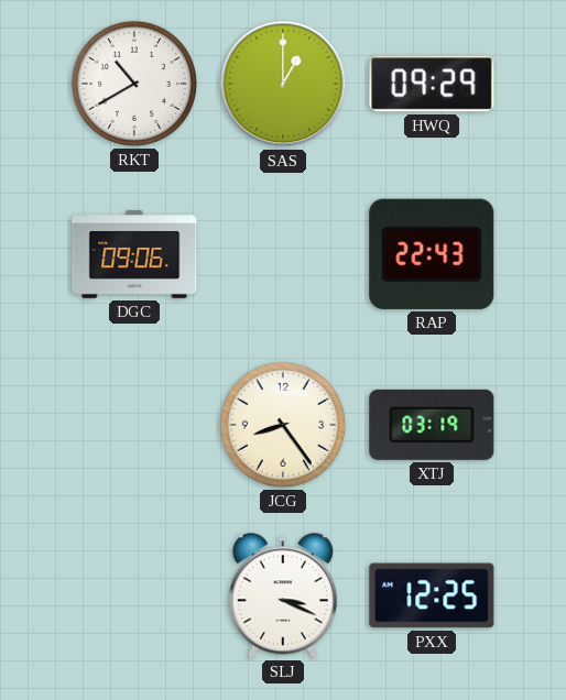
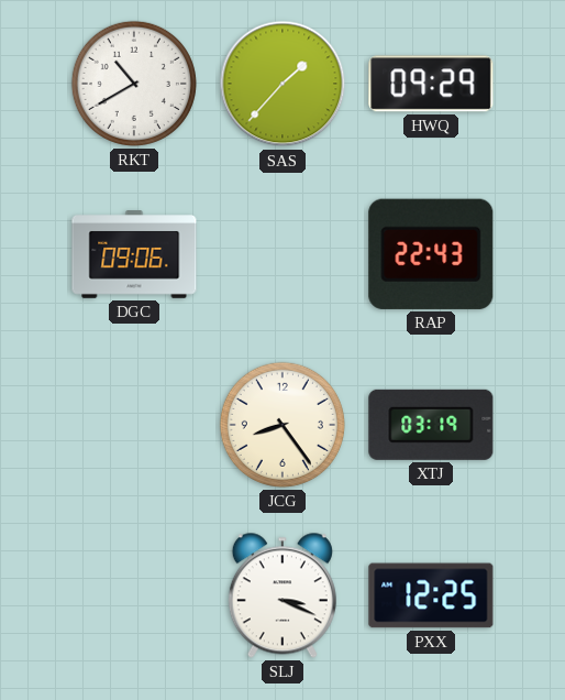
SAS: 1:00 -> 1:37
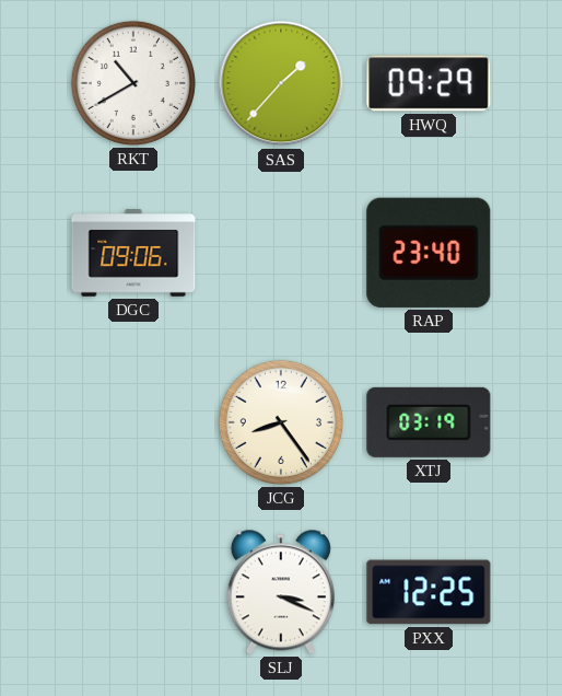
RAP: 22:43 -> 23:40
